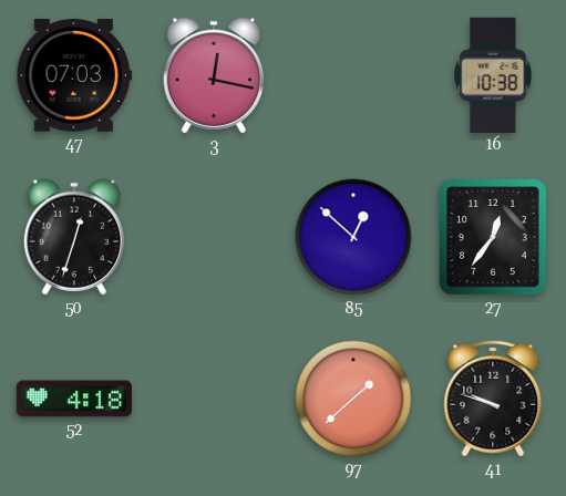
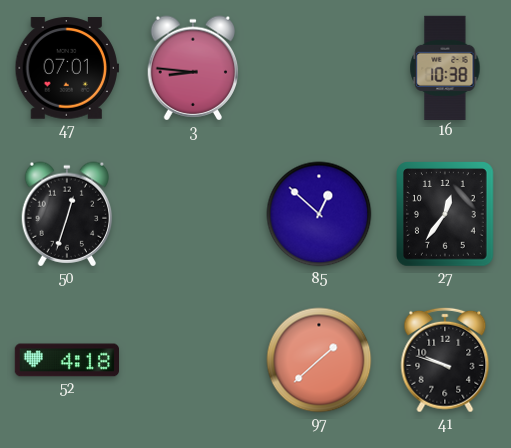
47: 07:03 -> 07:01
3: 12:17 -> 8:46
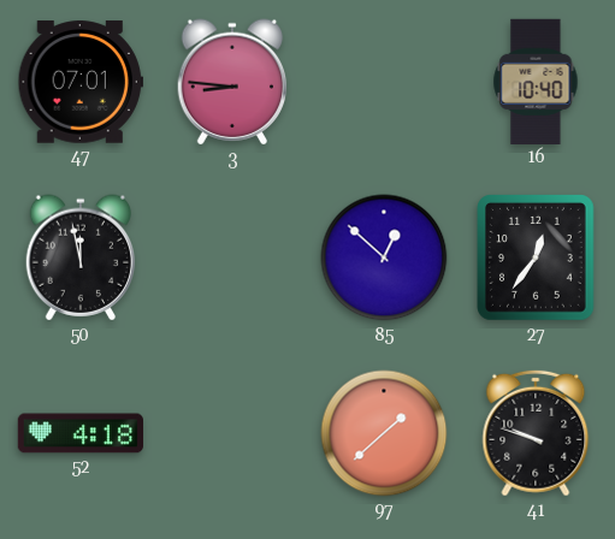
16: 10:38 -> 10:40
50: 12:33 -> 11:58
